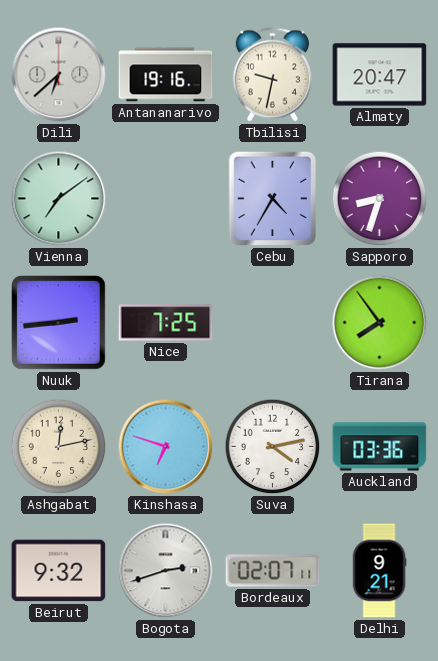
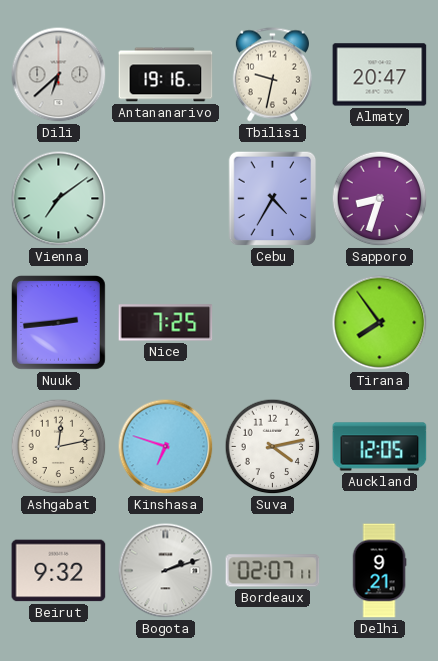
Auckland: 03:36 -> 12:05
Bogota: 2:42 -> 2:12
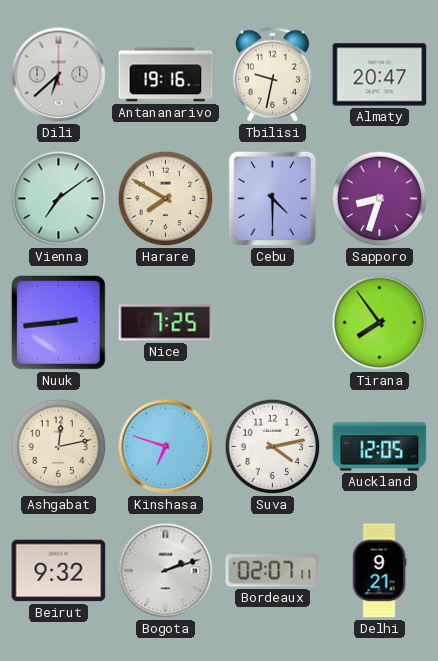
Harare: none -> 7:50
Cebu: 4:35 -> 4:30
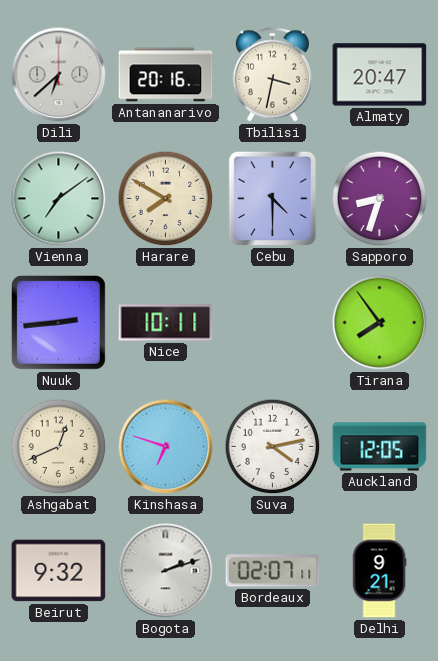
Antananarivo: 19:16 -> 20:16
Tbilisi: 9:32 -> 3:32
Nice: 7:25 -> 10:11
Ashgabat: 12:13 -> 12:41
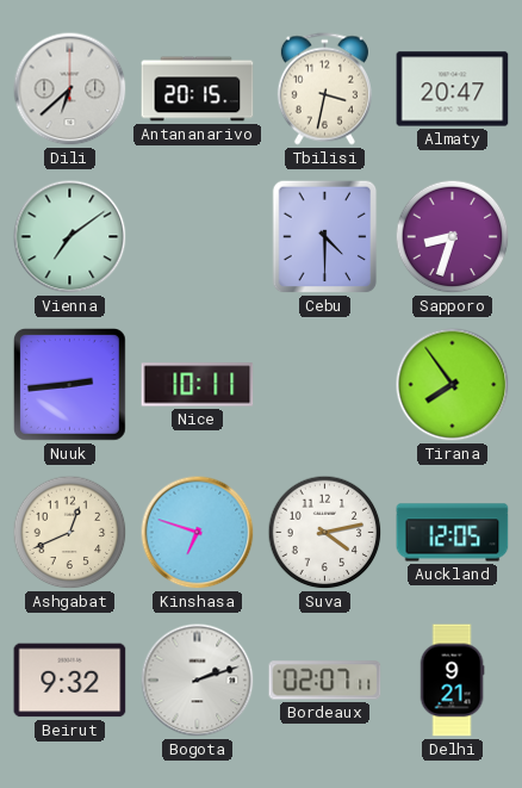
Antananarivo: 20:16 -> 20:15
Harare: 7:50 -> none
